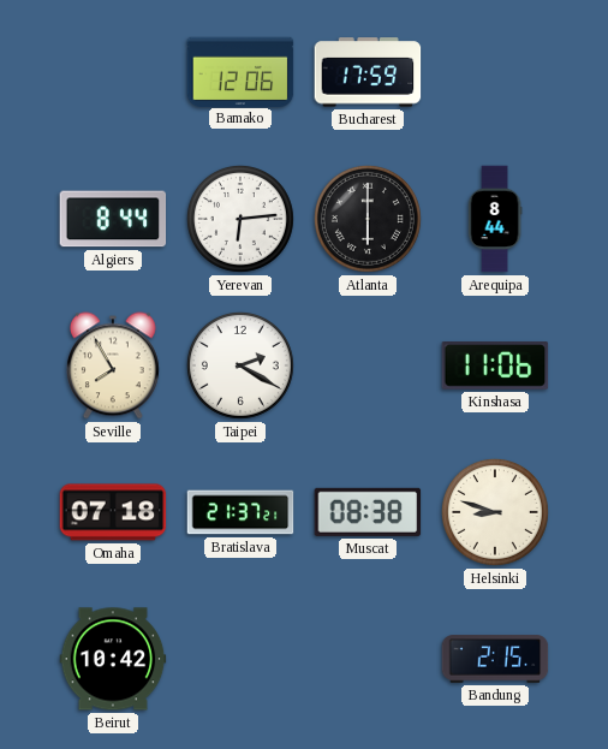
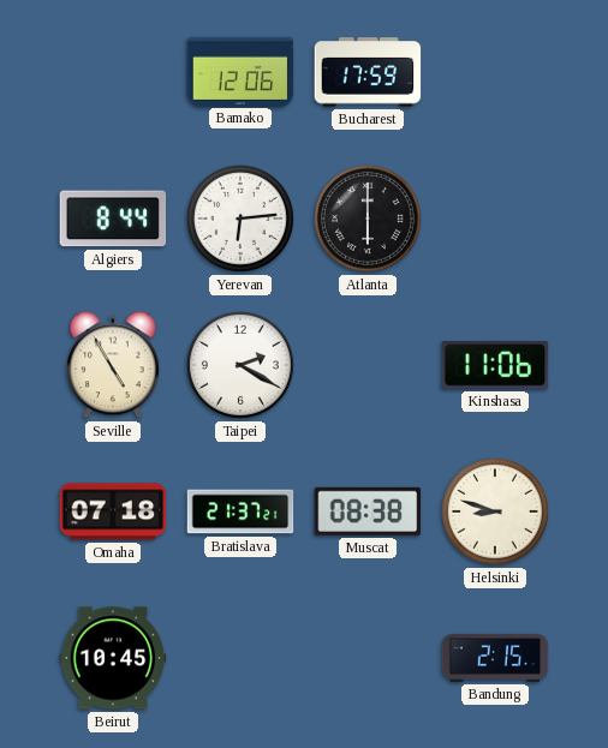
Arequipa: 8:44 -> none
Seville: 7:55 -> 4:55
Beirut: 10:42 -> 10:45
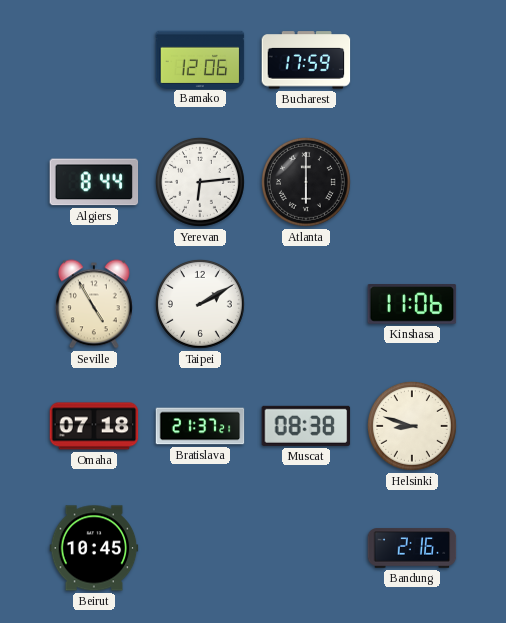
Taipei: 2:20 -> 2:10
Bandung: 2:15 -> 2:16
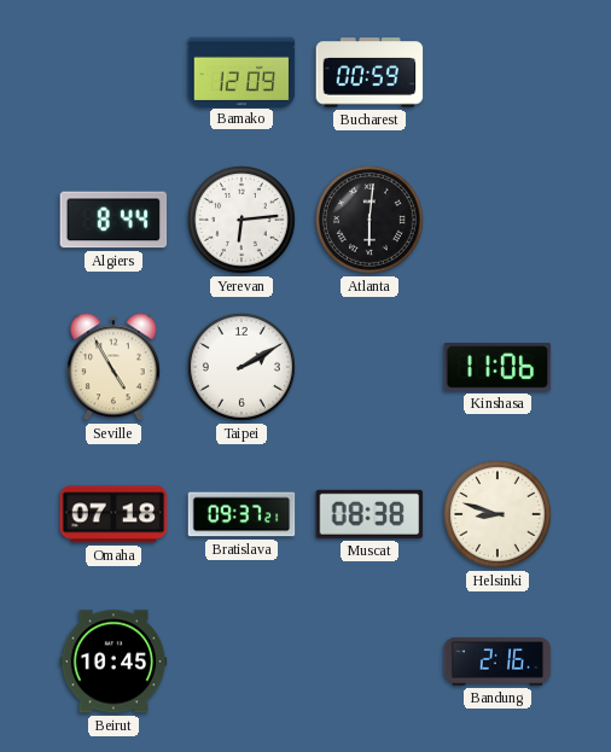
Bamako: 12:06 -> 12:09
Bucharest: 17:59 -> 00:59
Atlanta: 6:00 -> 6:01
Bratislava: 21:37 -> 09:37
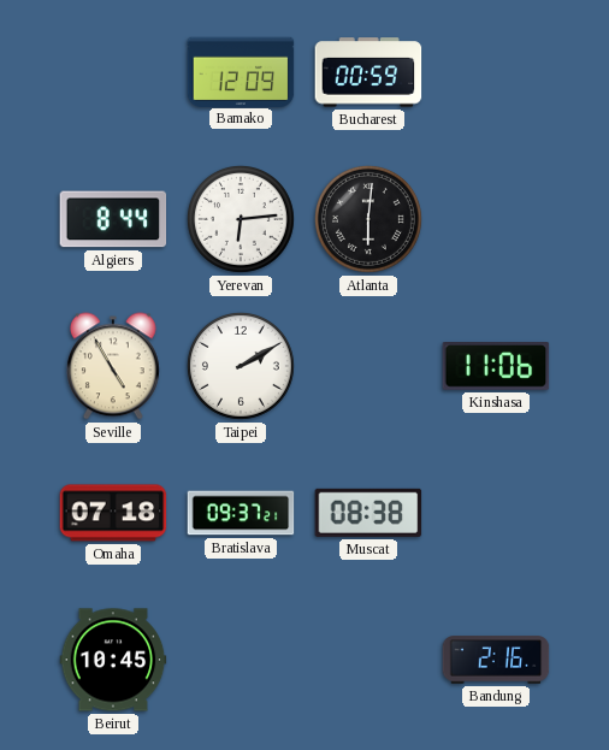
Helsinki: 8:48 -> none
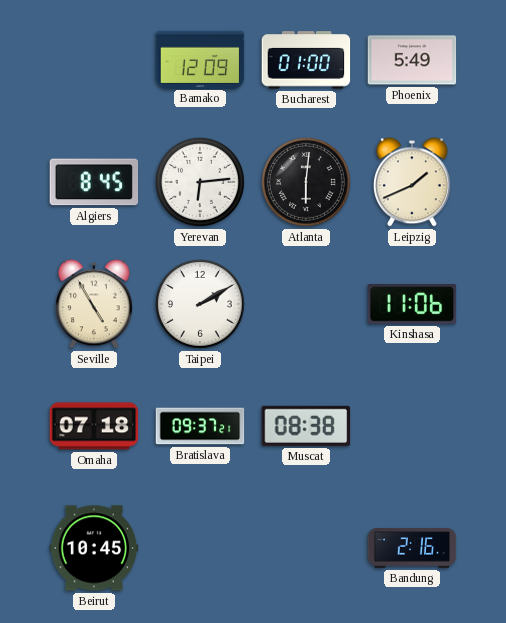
Bucharest: 00:59 -> 01:00
Phoenix: none -> 5:49
Algiers: 8:44 -> 8:45
Leipzig: none -> 1:41
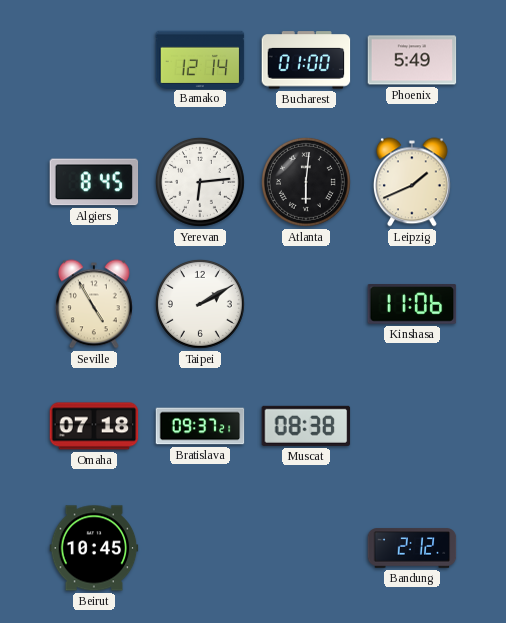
Bamako: 12:09 -> 12:14
Bandung: 2:16 -> 2:12
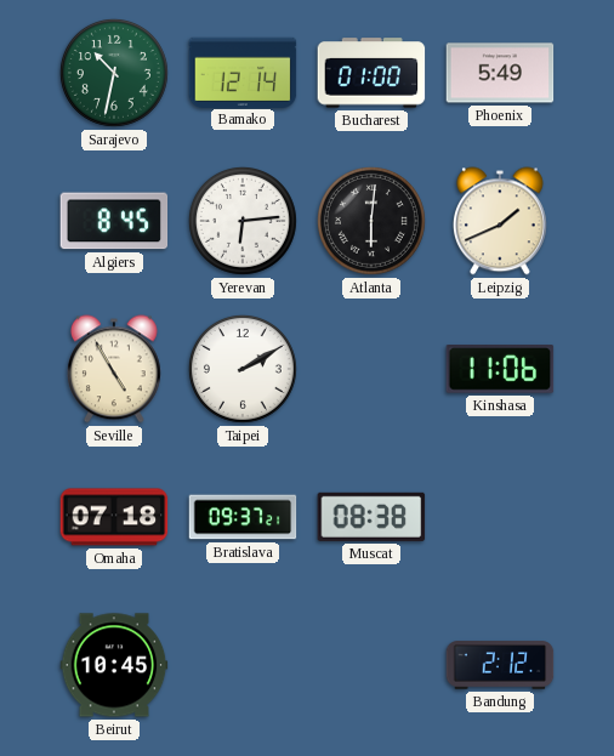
Sarajevo: none -> 10:32
